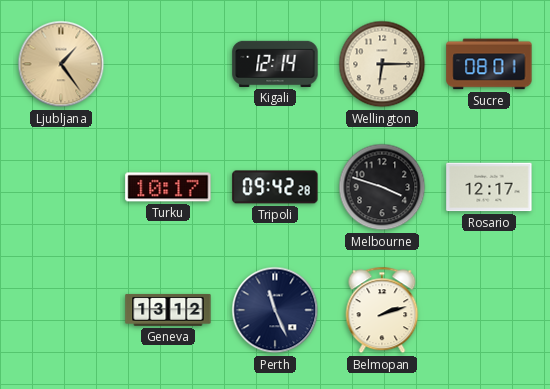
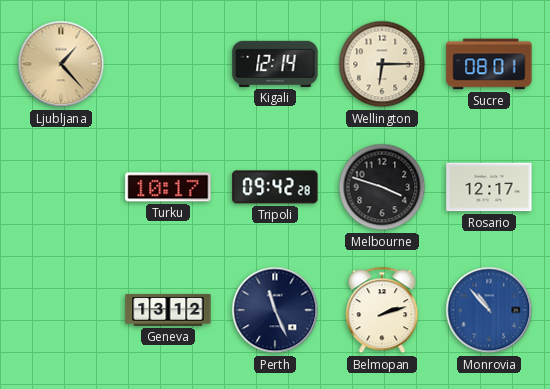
Ljubljana: 1:24 -> 1:23
Monrovia: none -> 10:53
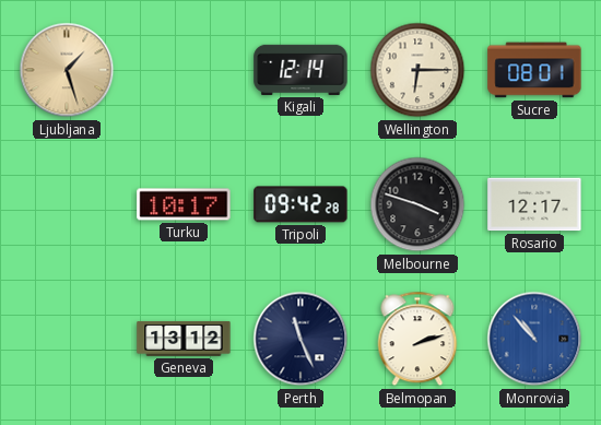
Ljubljana: 1:23 -> 1:27
